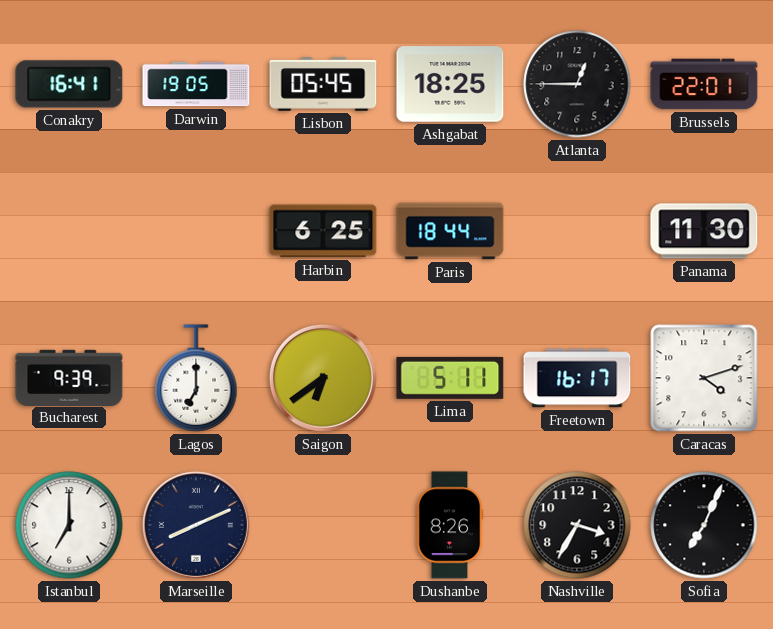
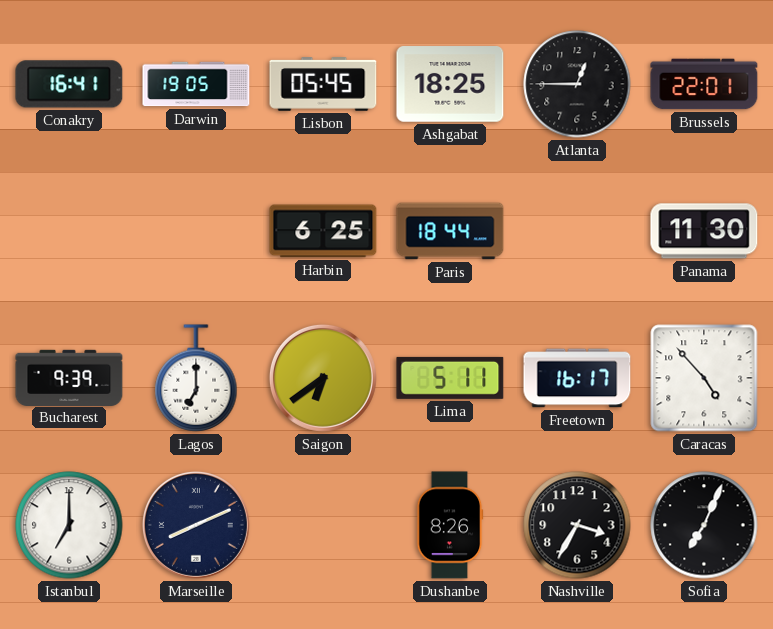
Caracas: 4:12 -> 4:53
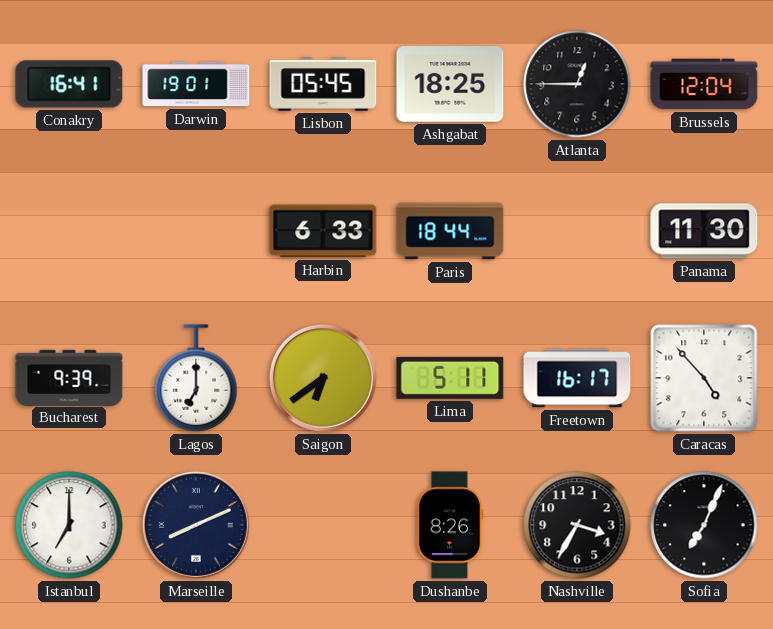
Darwin: 19:05 -> 19:01
Brussels: 22:01 -> 12:04
Harbin: 6:25 -> 6:33
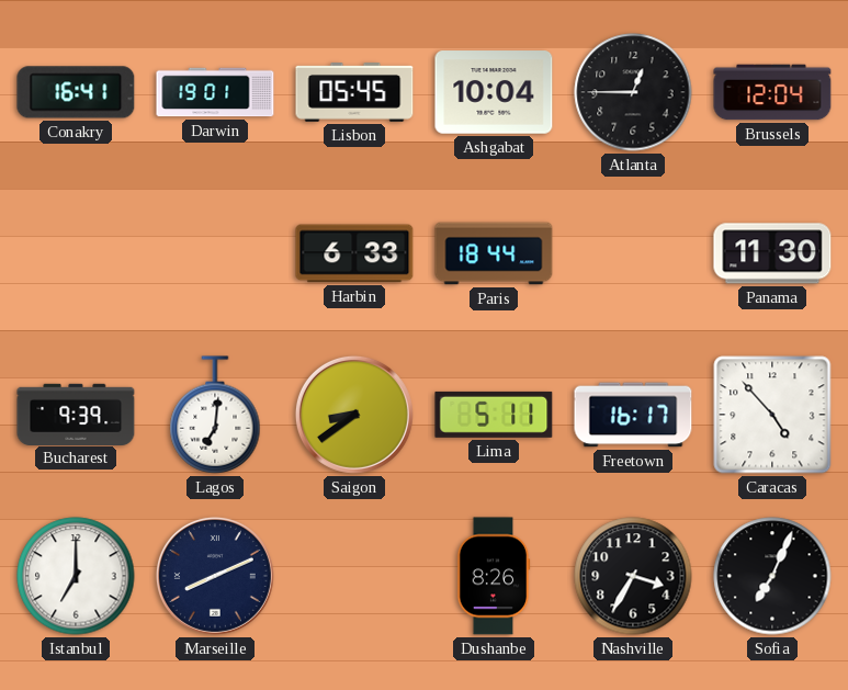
Ashgabat: 18:25 -> 10:04
Lagos: 7:00 -> 7:01
Saigon: 6:39 -> 8:39
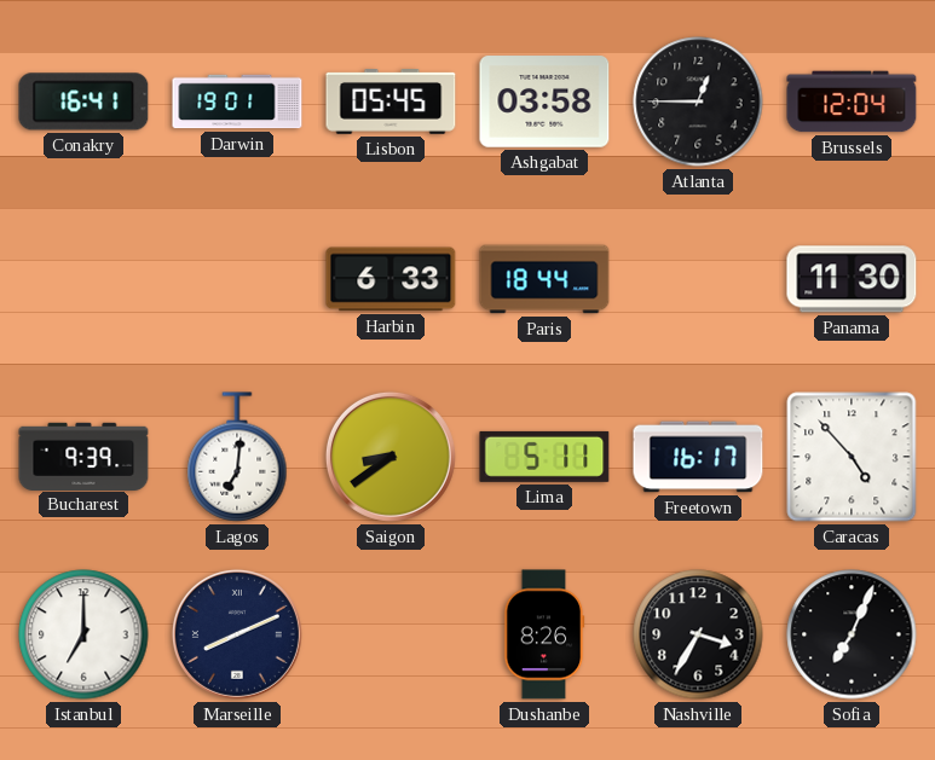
Ashgabat: 10:04 -> 03:58
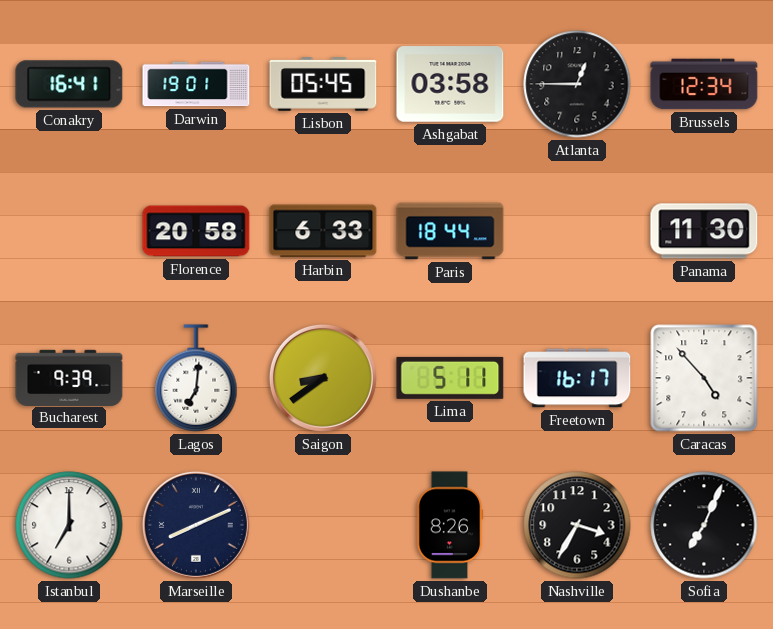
Brussels: 12:04 -> 12:34
Florence: none -> 20:58
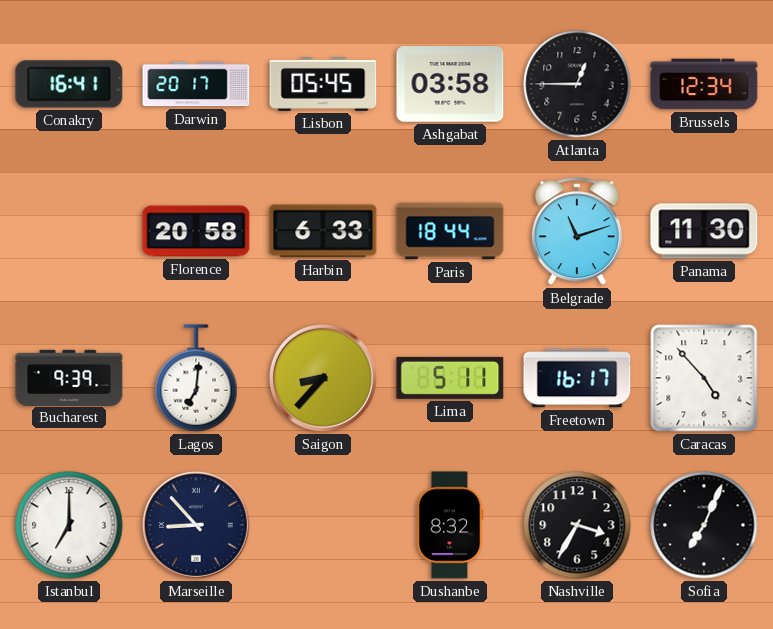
Darwin: 19:01 -> 20:17
Belgrade: none -> 11:12
Saigon: 8:39 -> 8:37
Marseille: 8:11 -> 8:53
Dushanbe: 8:26 -> 8:32
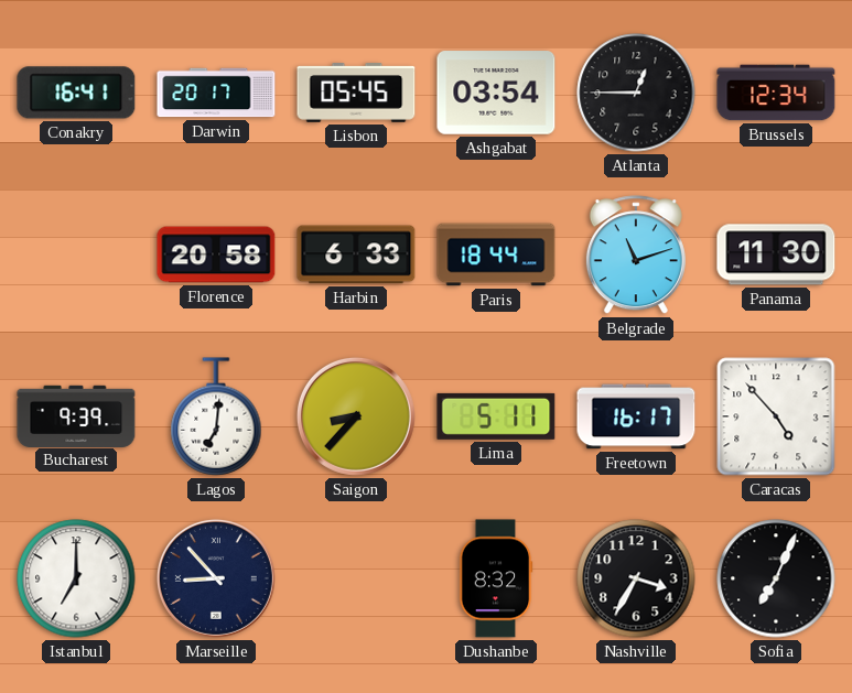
Ashgabat: 03:58 -> 03:54
